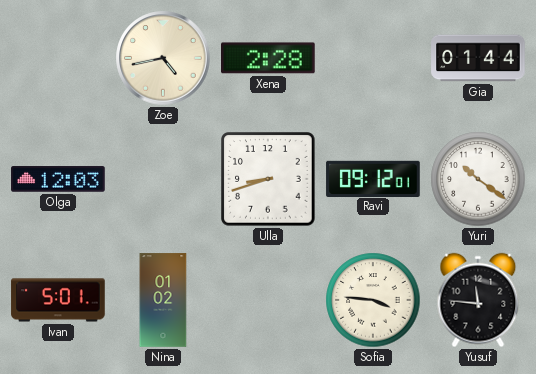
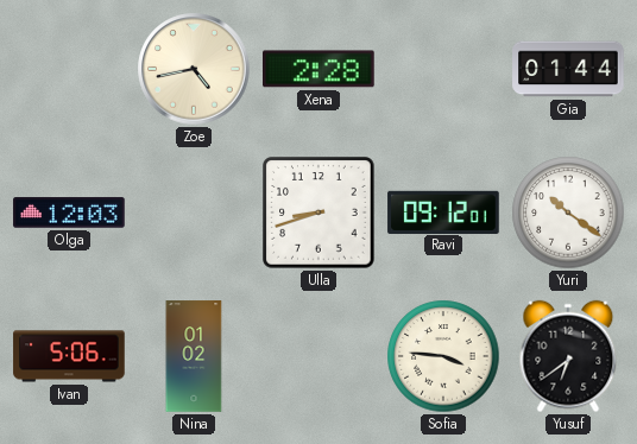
Ivan: 5:01 -> 5:06
Yusuf: 11:46 -> 6:39
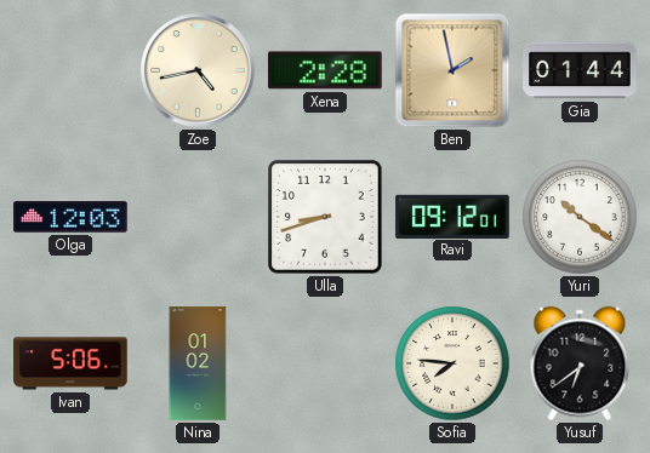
Ben: none -> 1:58
Sofia: 3:46 -> 7:46
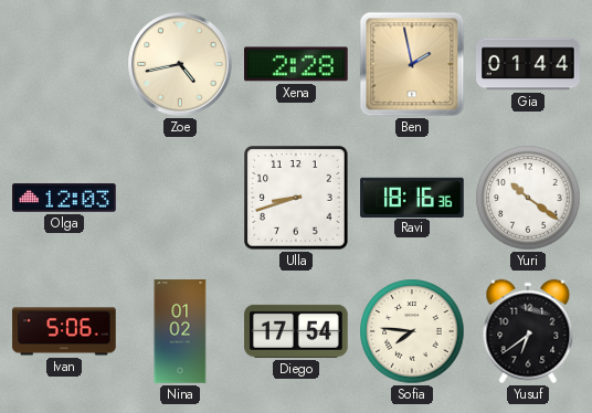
Ravi: 09:12 -> 18:16
Diego: none -> 17:54
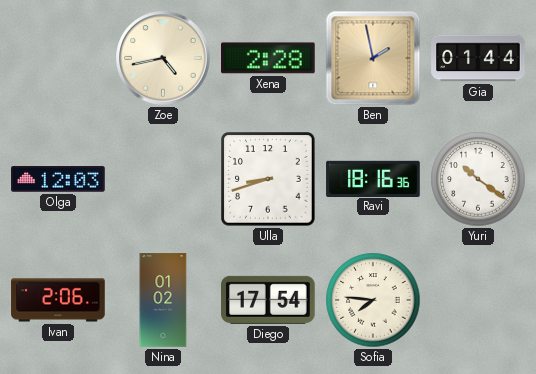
Ivan: 5:06 -> 2:06
Yusuf: 6:39 -> none
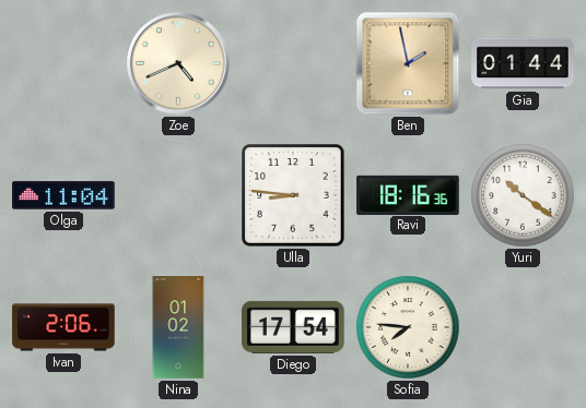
Zoe: 4:43 -> 4:41
Xena: 2:28 -> none
Olga: 12:03 -> 11:04
Ulla: 8:42 -> 8:46
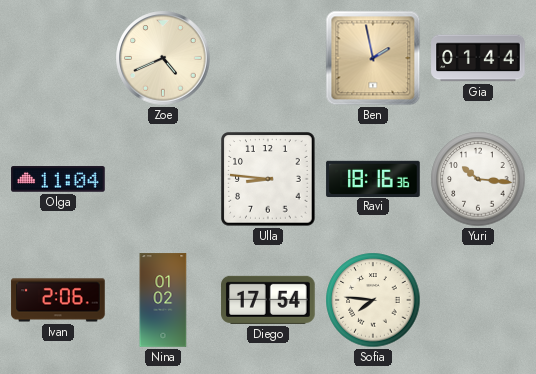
Yuri: 10:21 -> 10:16
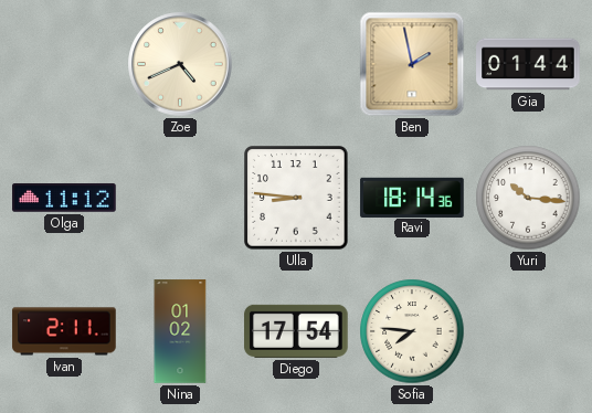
Olga: 11:04 -> 11:12
Ravi: 18:16 -> 18:14
Ivan: 2:06 -> 2:11
